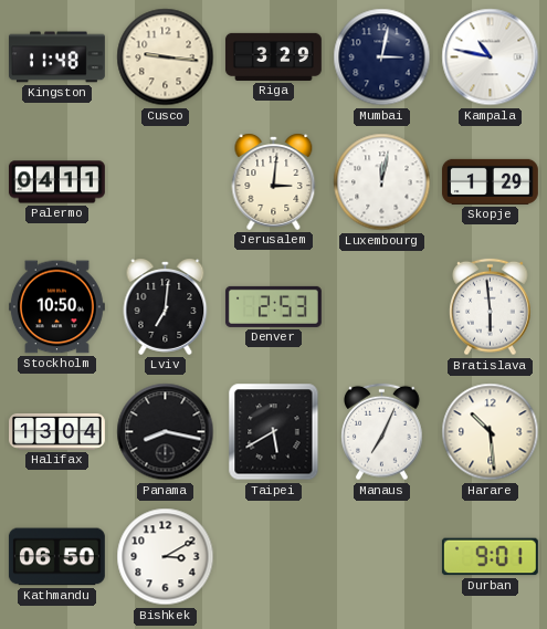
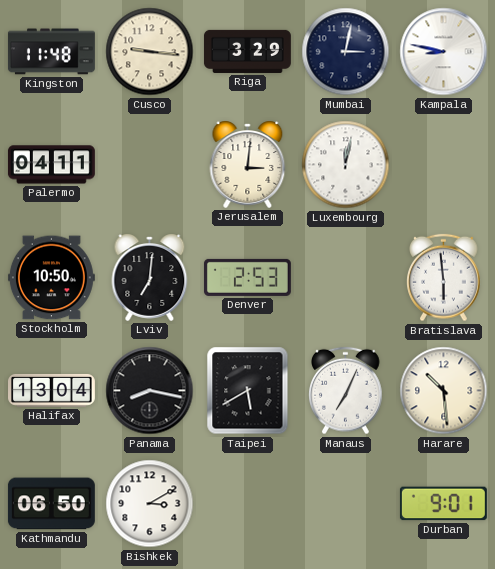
Kampala: 10:47 -> 8:47
Skopje: 1:29 -> none
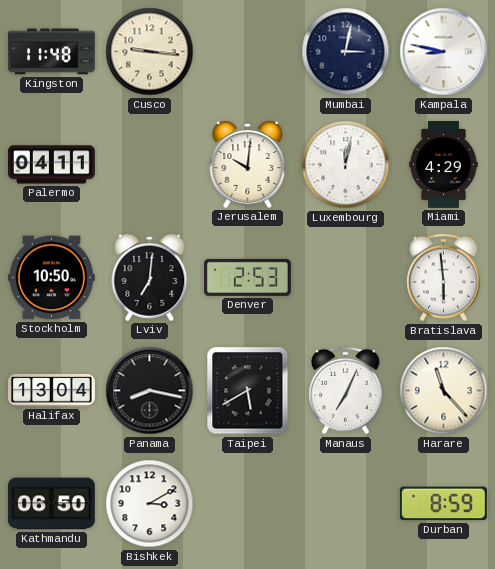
Riga: 3:29 -> none
Jerusalem: 3:01 -> 10:01
Miami: none -> 4:29
Harare: 10:29 -> 11:23
Durban: 9:01 -> 8:59
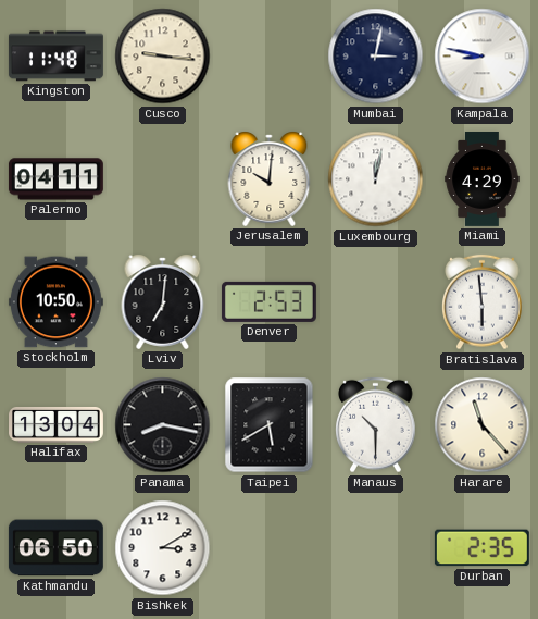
Manaus: 7:04 -> 10:30
Durban: 8:59 -> 2:35
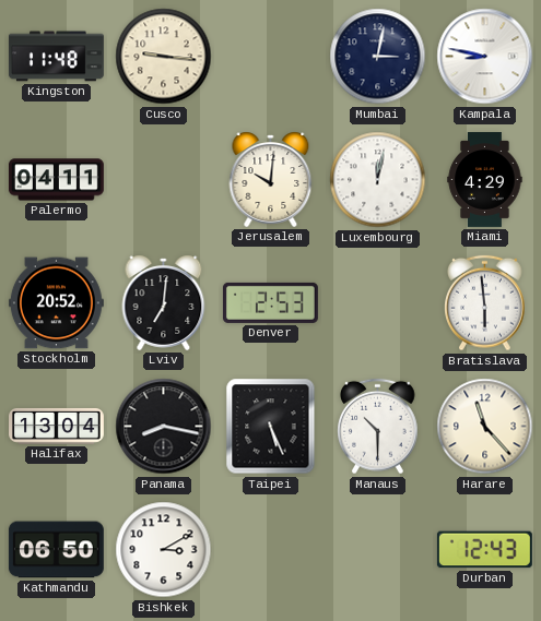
Stockholm: 10:50 -> 20:52
Taipei: 5:40 -> 5:26
Durban: 2:35 -> 12:43
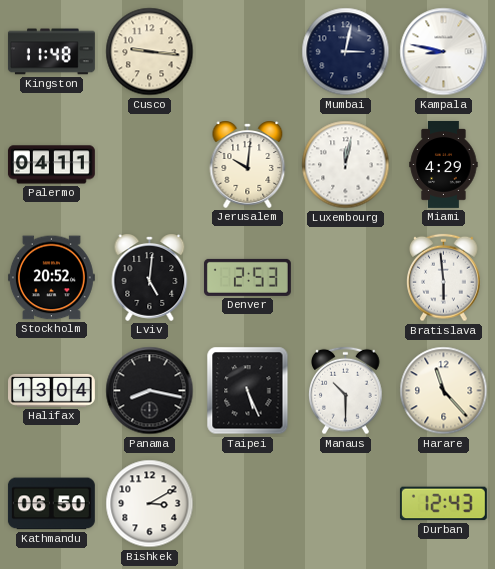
Lviv: 7:01 -> 5:01
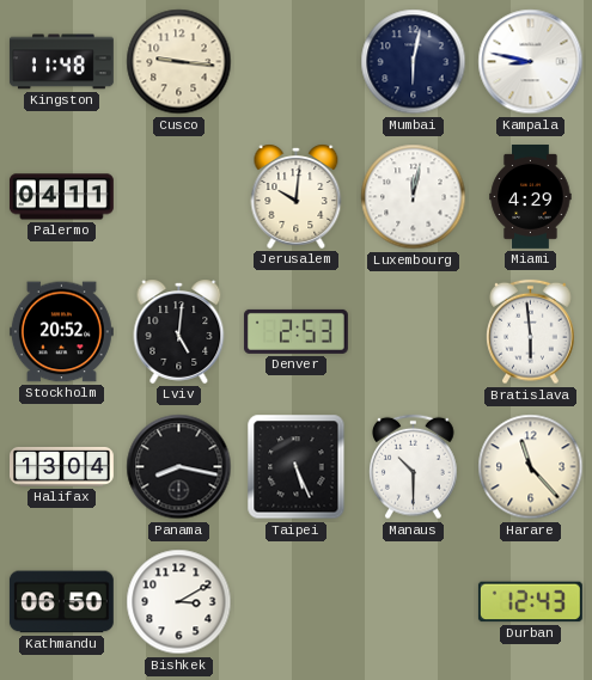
Mumbai: 3:02 -> 6:02
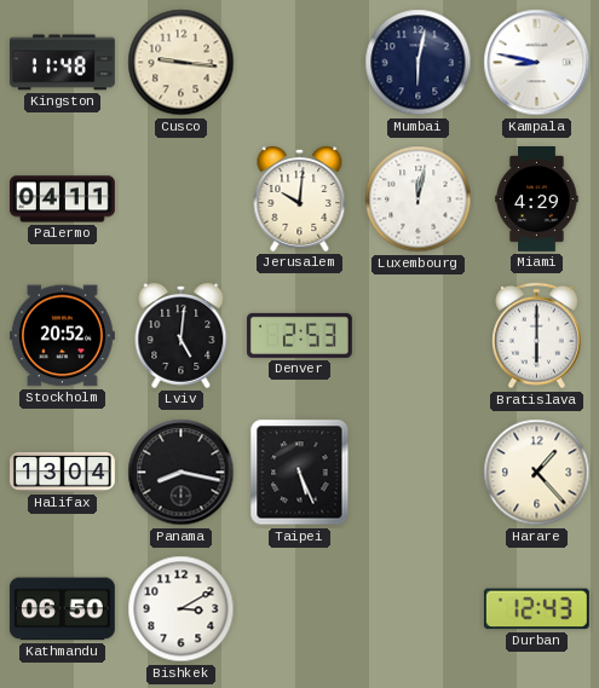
Bratislava: 5:59 -> 6:00
Manaus: 10:30 -> none
Harare: 11:23 -> 1:23
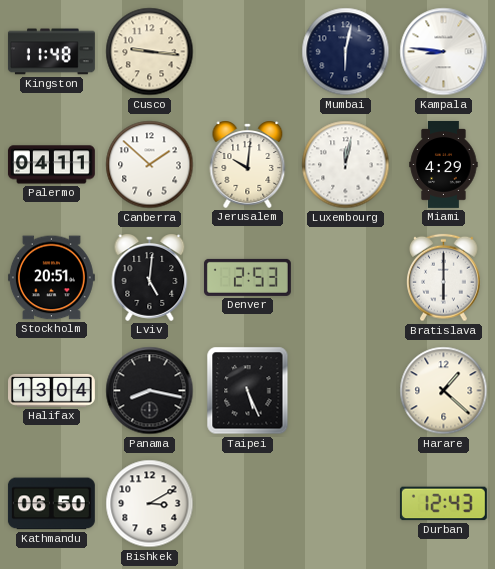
Kampala: 8:47 -> 8:46
Canberra: none -> 1:52
Stockholm: 20:52 -> 20:51
Harare: 1:23 -> 1:22
